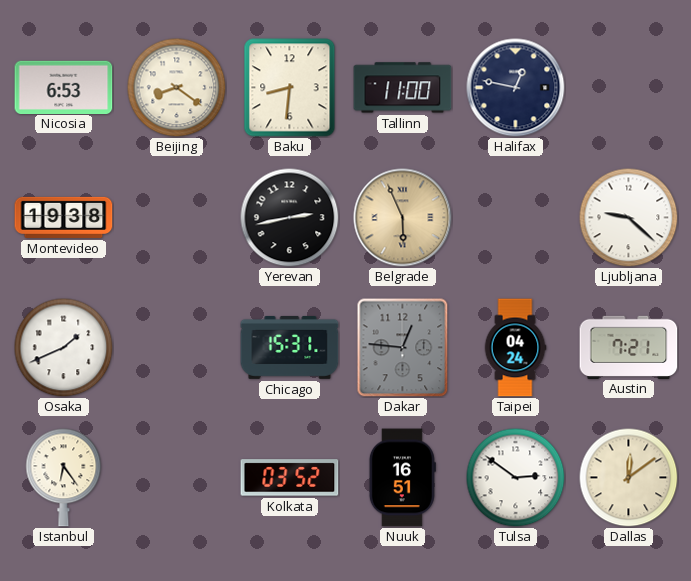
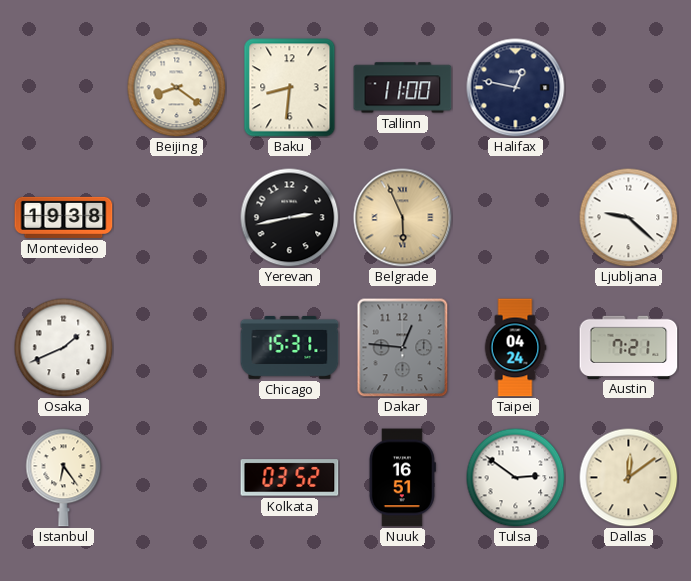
Nicosia: 6:53 -> none
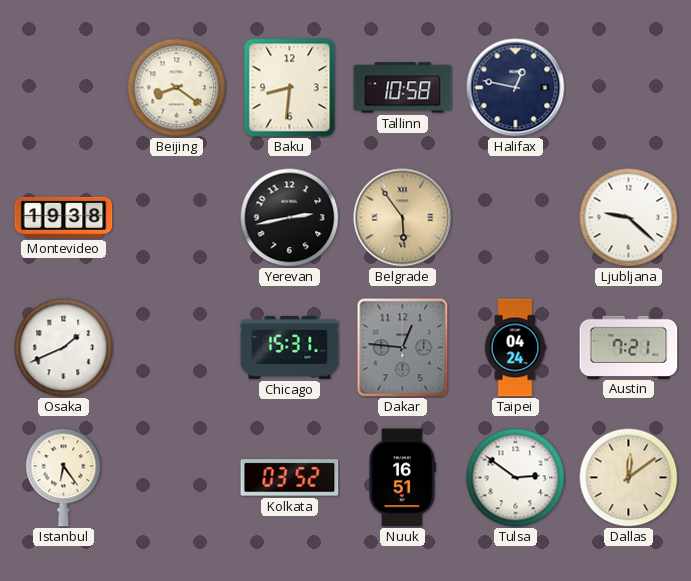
Tallinn: 11:00 -> 10:58
Belgrade: 5:56 -> 5:54
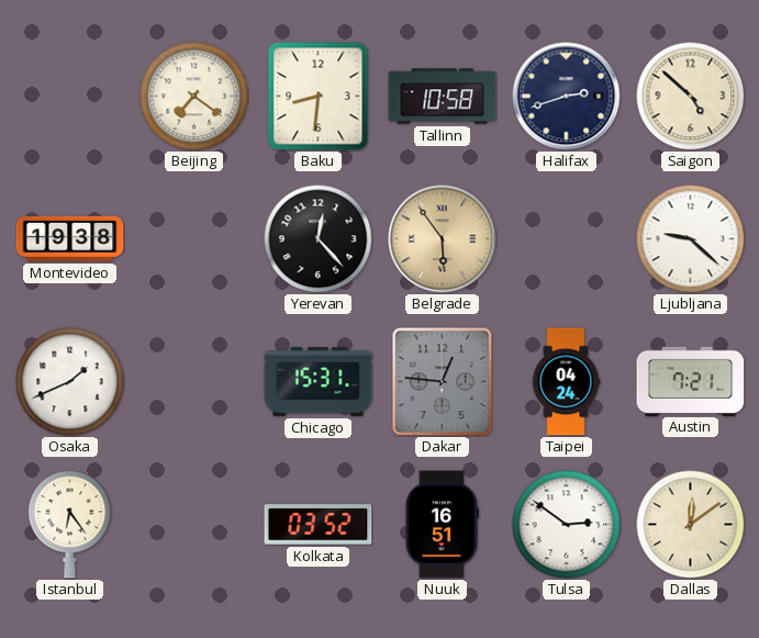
Beijing: 8:21 -> 7:21
Halifax: 12:47 -> 2:42
Saigon: none -> 4:52
Yerevan: 2:43 -> 12:23
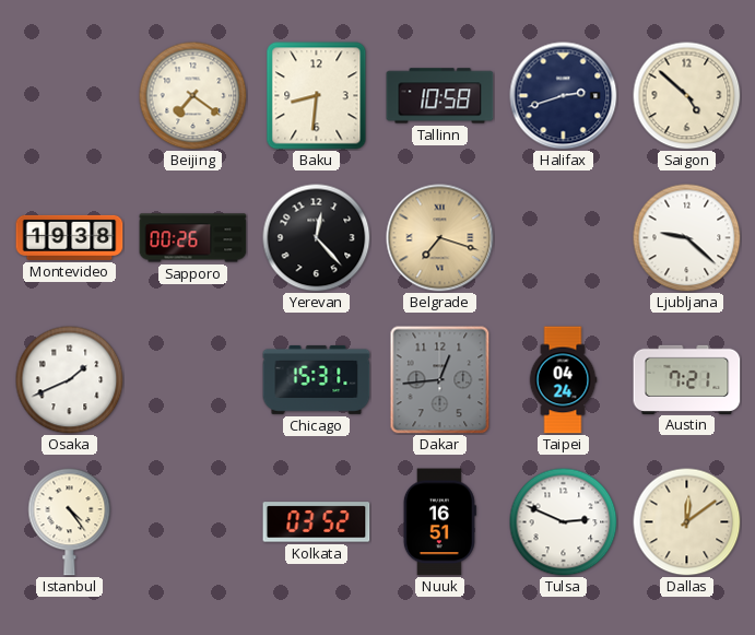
Sapporo: none -> 00:26
Belgrade: 5:54 -> 7:18
Dakar: 12:46 -> 12:44
Istanbul: 6:24 -> 4:24
Tulsa: 2:51 -> 2:49
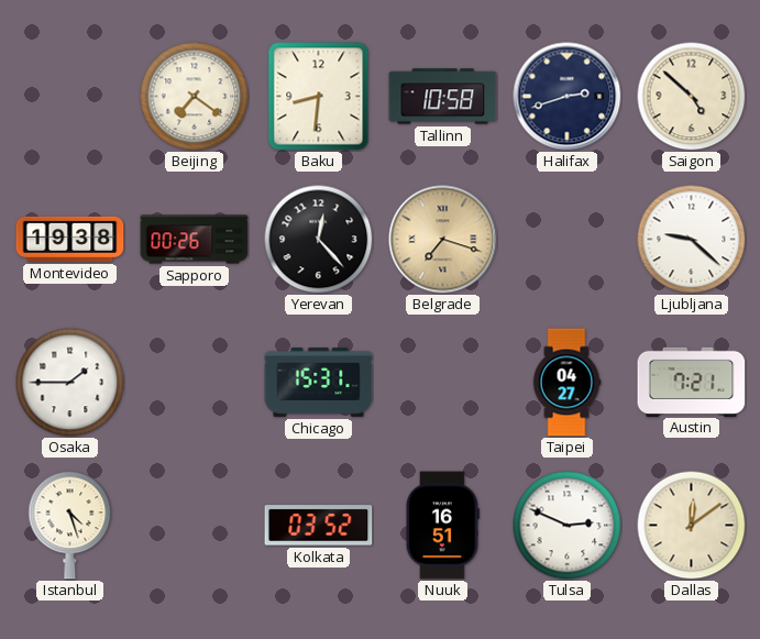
Osaka: 1:41 -> 1:45
Dakar: 12:44 -> none
Taipei: 04:24 -> 04:27
Istanbul: 4:24 -> 4:27
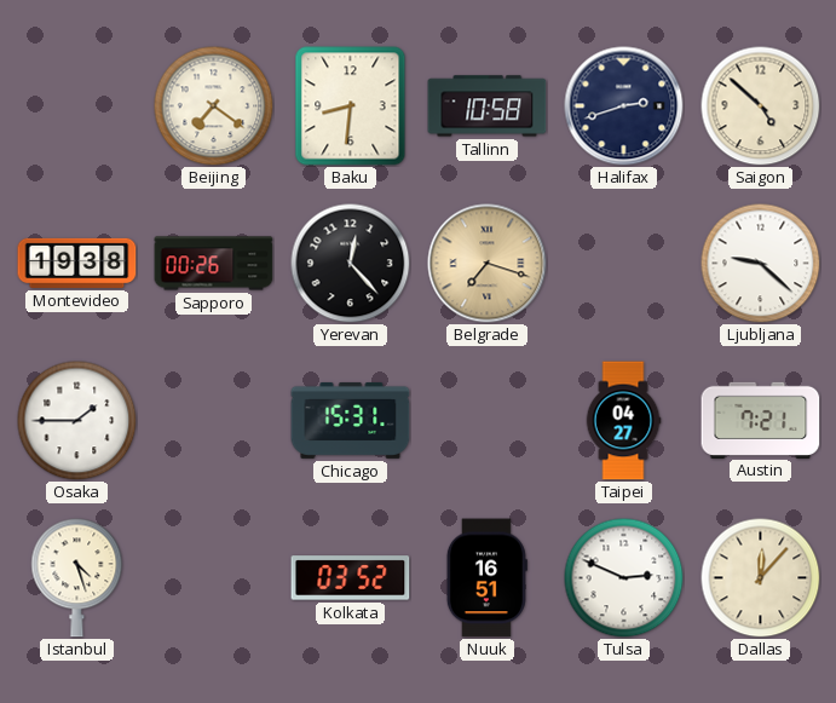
Dallas: 12:09 -> 12:07
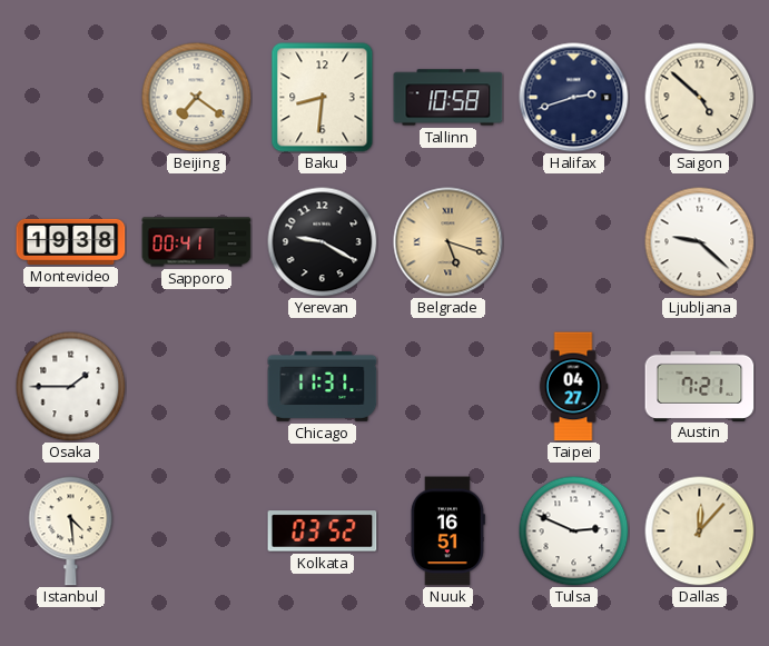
Sapporo: 00:26 -> 00:41
Yerevan: 12:23 -> 9:20
Belgrade: 7:18 -> 5:18
Chicago: 15:31 -> 11:31
Istanbul: 4:27 -> 4:29
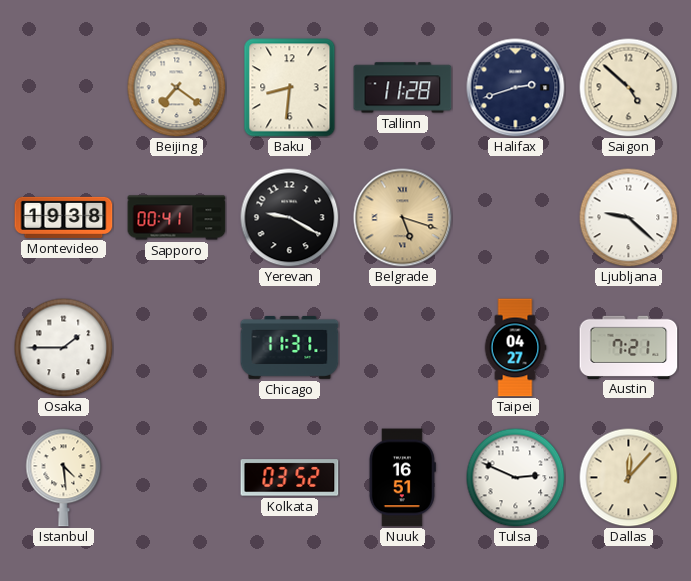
Tallinn: 10:58 -> 11:28
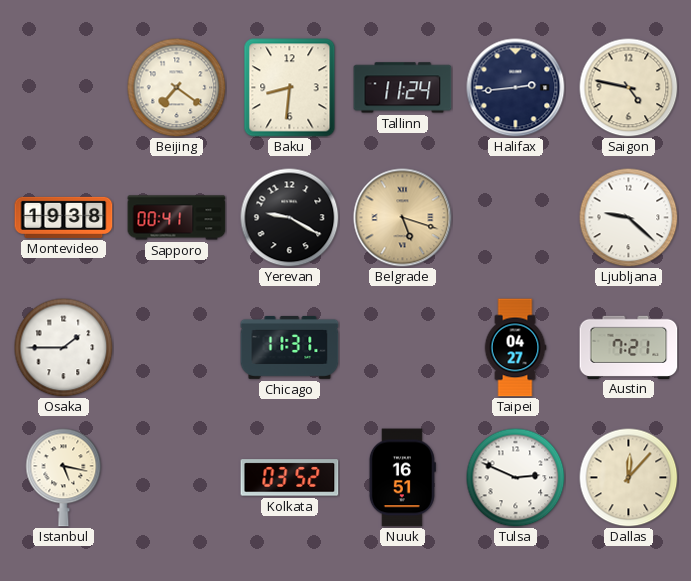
Tallinn: 11:28 -> 11:24
Halifax: 2:42 -> 2:44
Saigon: 4:52 -> 4:47
Istanbul: 4:29 -> 5:17
